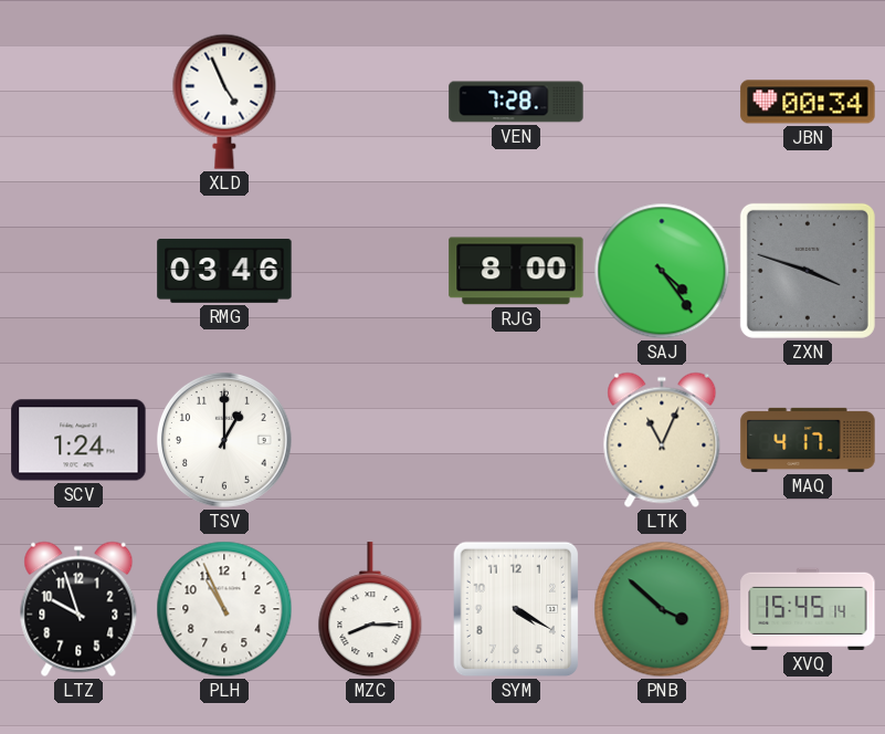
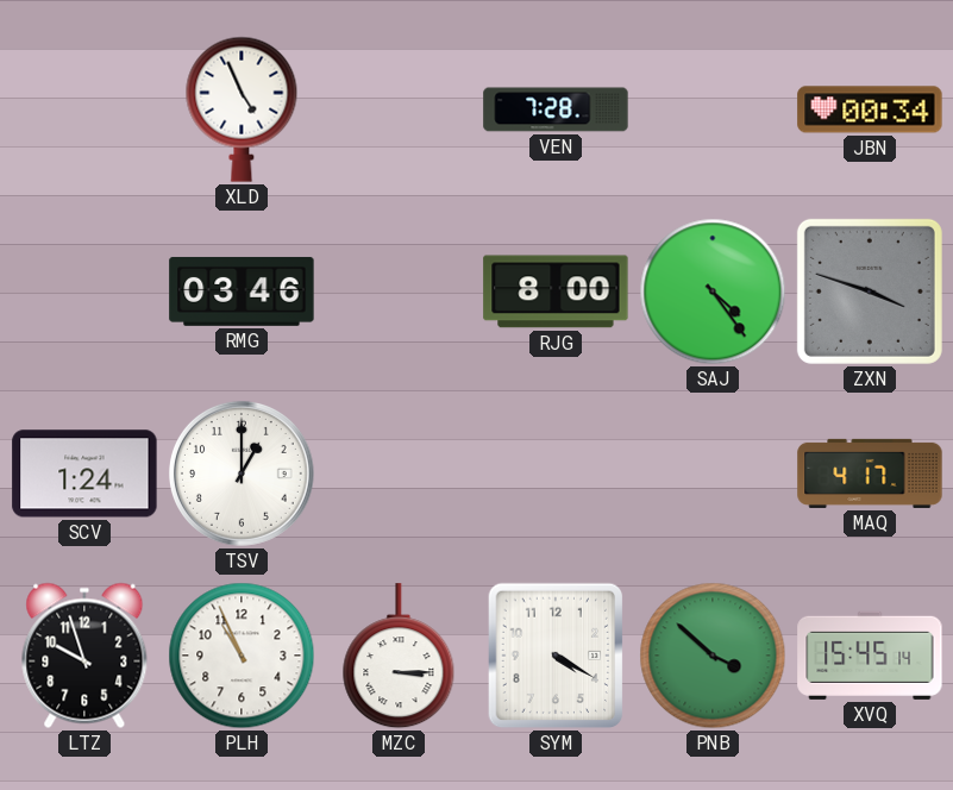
LTK: 11:04 -> none
MZC: 8:15 -> 3:15
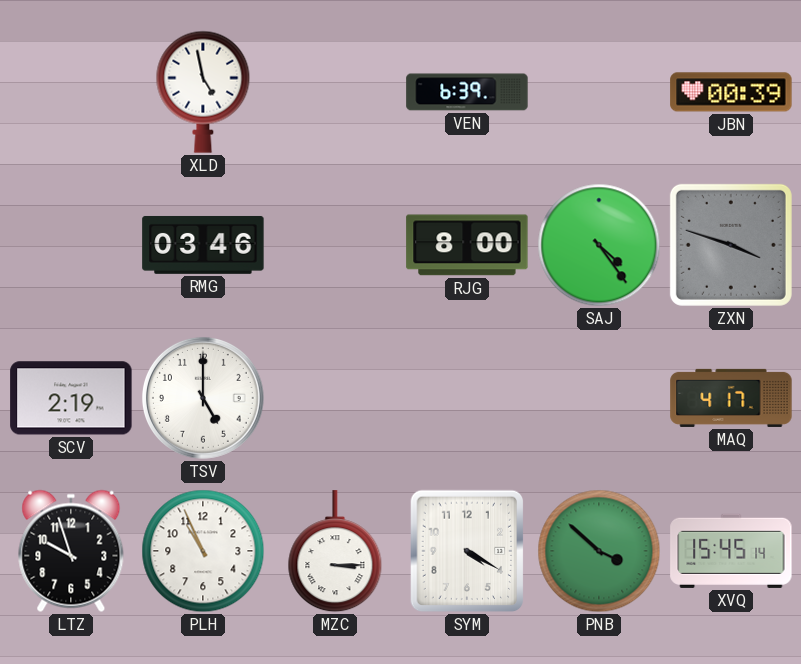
XLD: 4:56 -> 4:58
VEN: 7:28 -> 6:39
JBN: 00:34 -> 00:39
SCV: 1:24 -> 2:19
TSV: 1:00 -> 5:00
